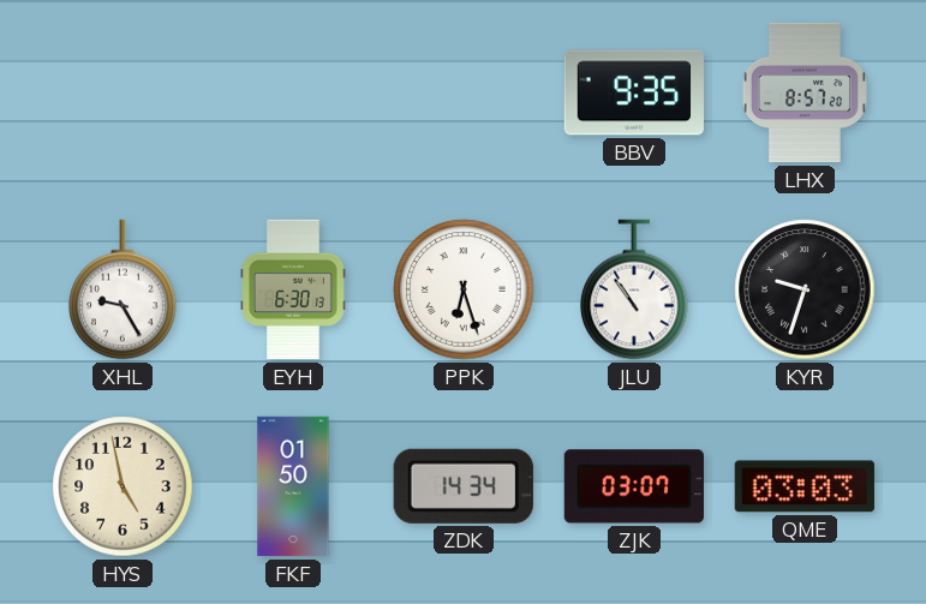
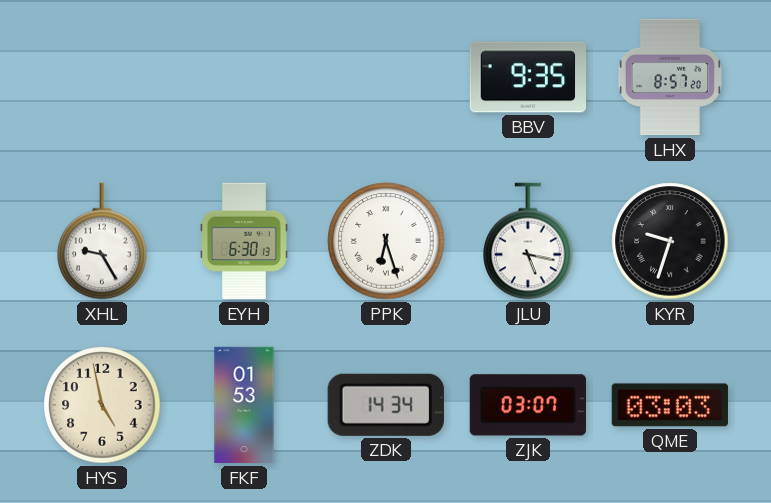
JLU: 10:54 -> 5:17
FKF: 01:50 -> 01:53
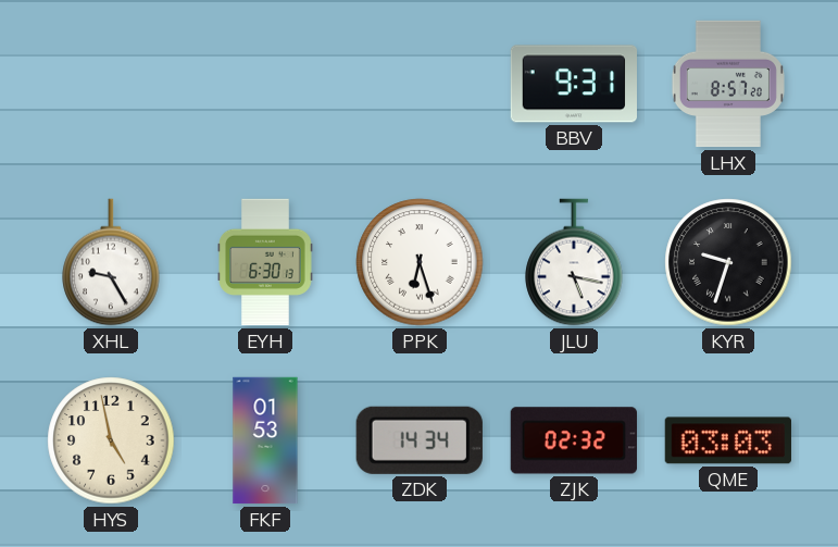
BBV: 9:35 -> 9:31
ZJK: 03:07 -> 02:32
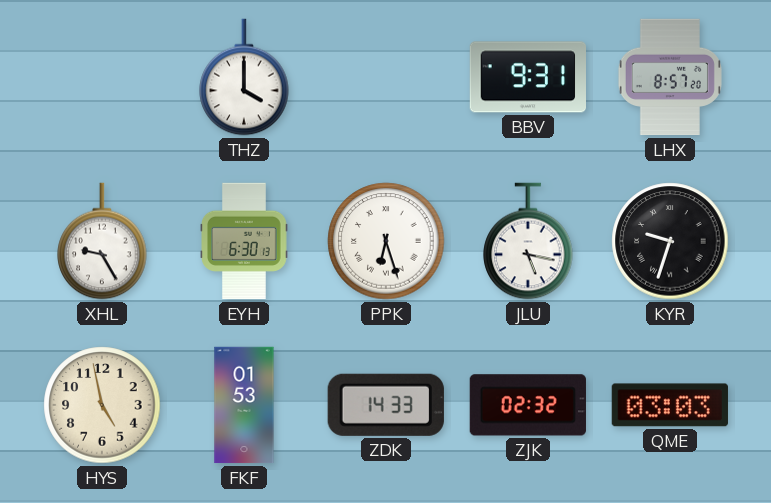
THZ: none -> 4:00
ZDK: 14:34 -> 14:33
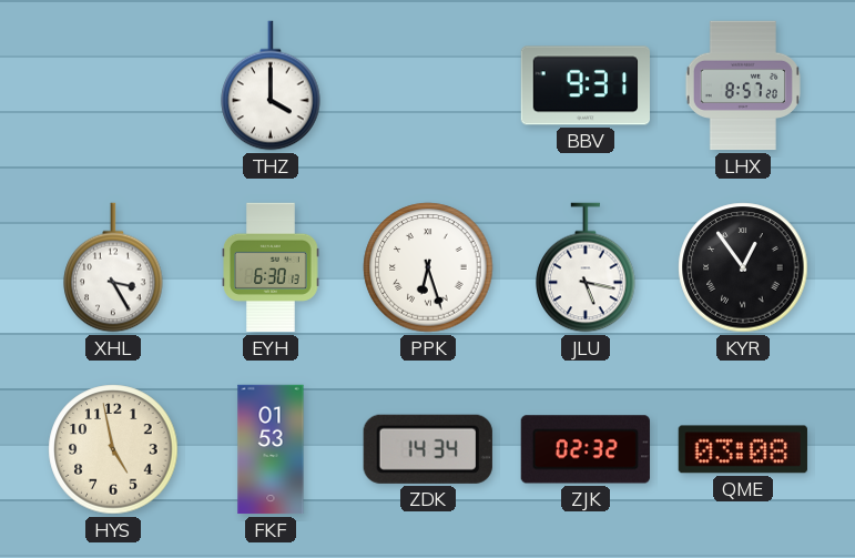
XHL: 9:25 -> 3:25
KYR: 9:33 -> 12:54
ZDK: 14:33 -> 14:34
QME: 03:03 -> 03:08
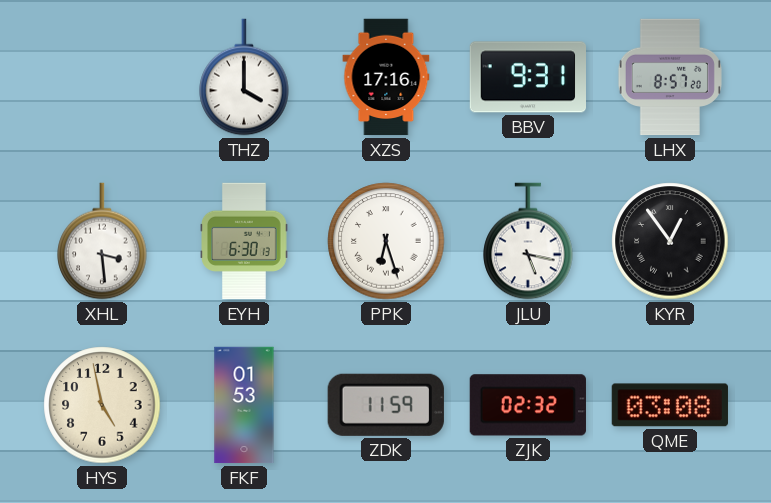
XZS: none -> 17:16
XHL: 3:25 -> 3:29
ZDK: 14:34 -> 11:59
